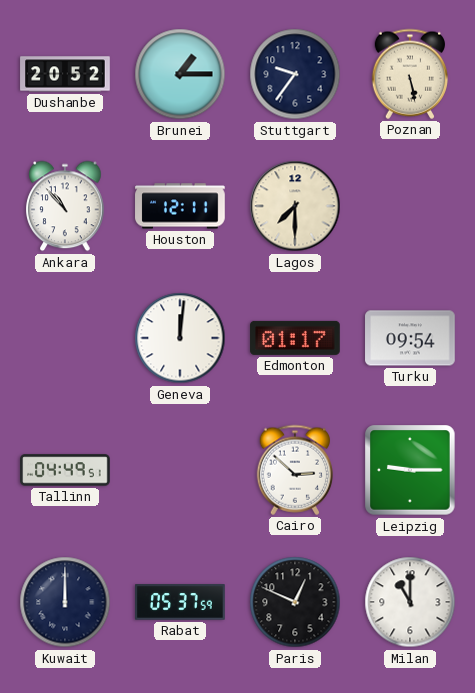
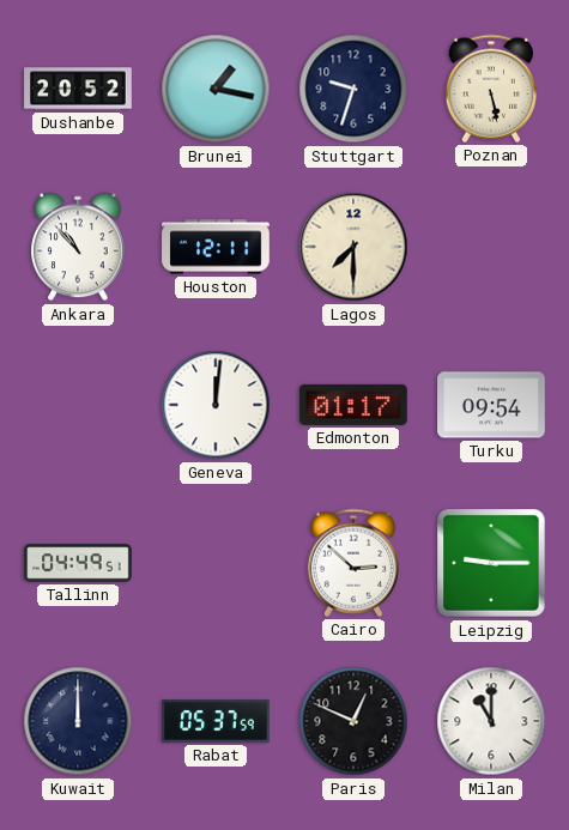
Brunei: 1:15 -> 1:17
Stuttgart: 9:36 -> 9:33
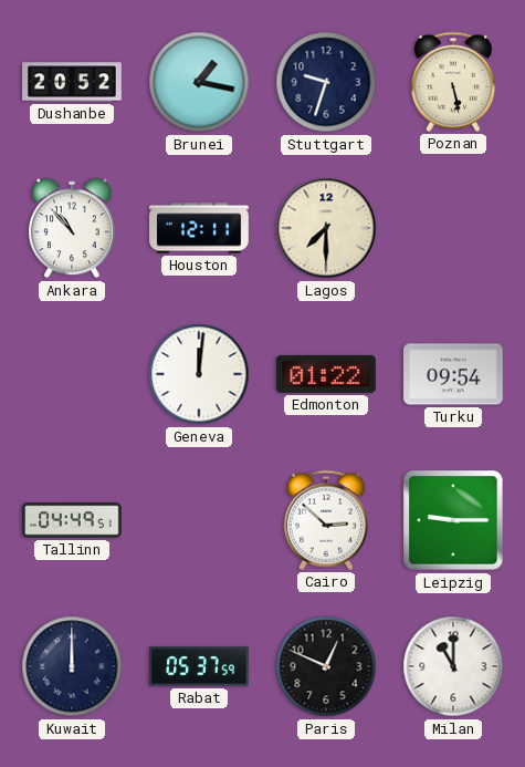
Edmonton: 01:17 -> 01:22
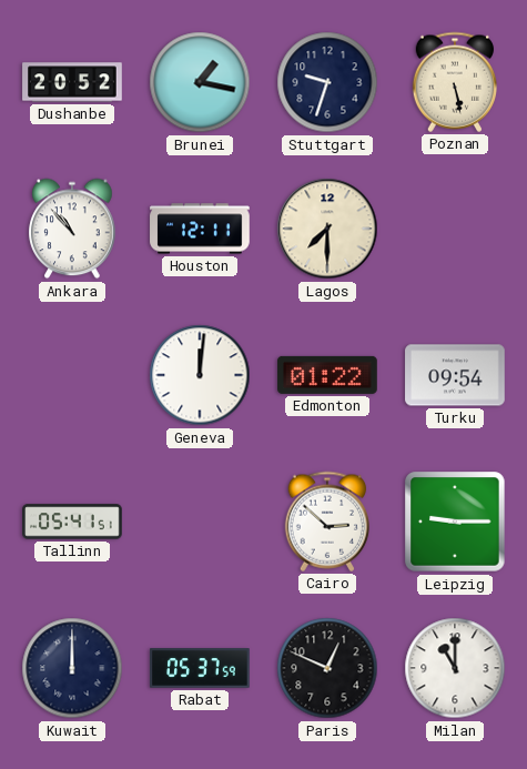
Tallinn: 04:49 -> 05:41
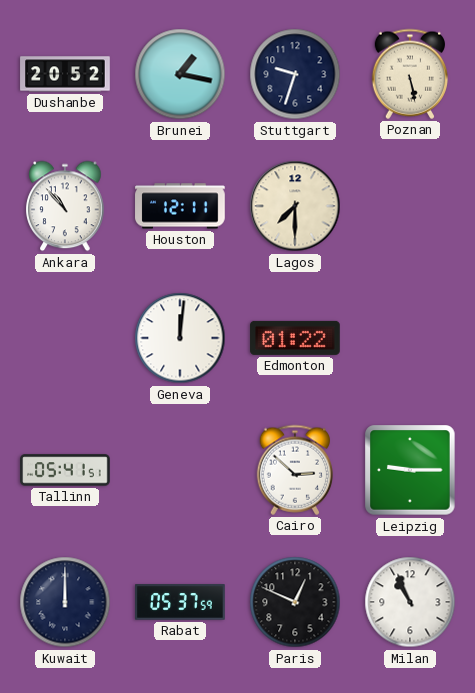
Turku: 09:54 -> none
Milan: 11:00 -> 10:56
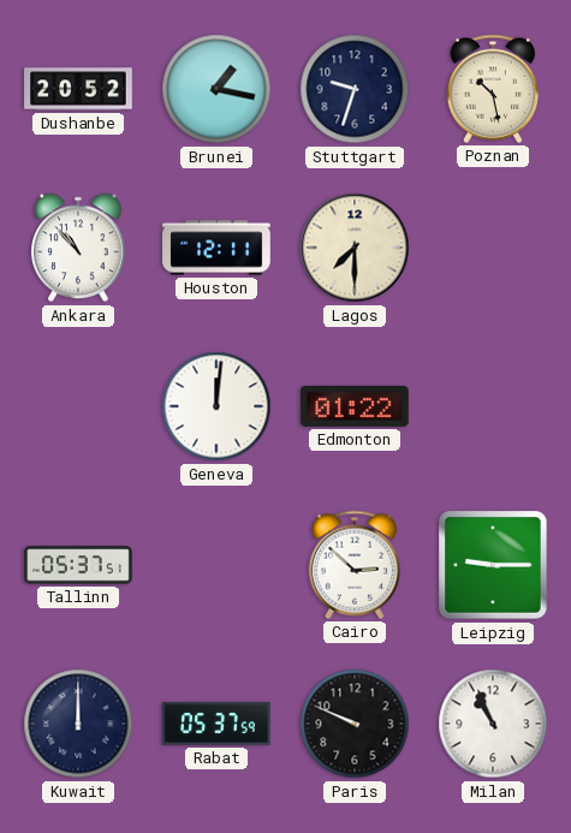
Poznan: 5:28 -> 10:28
Tallinn: 05:41 -> 05:37
Paris: 12:49 -> 9:49
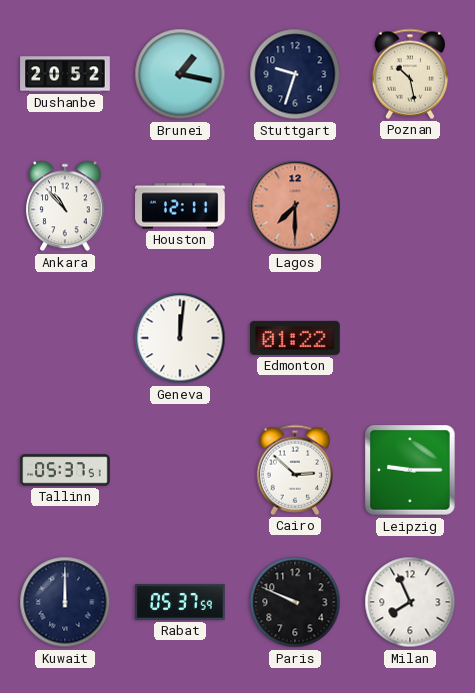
Lagos dial: cream -> salmon
Milan: 10:56 -> 7:56
